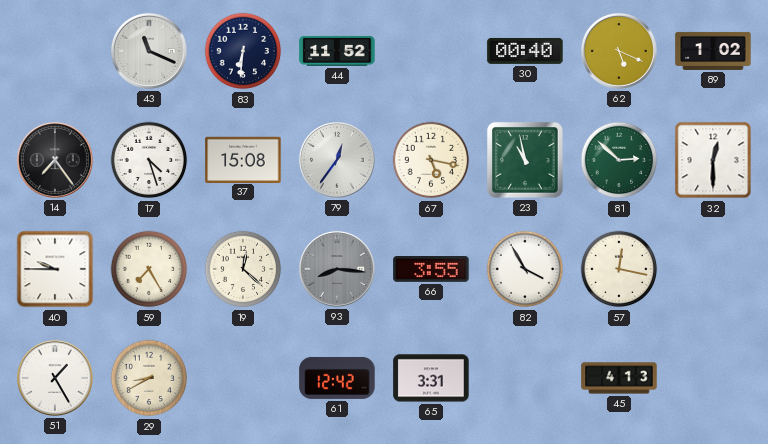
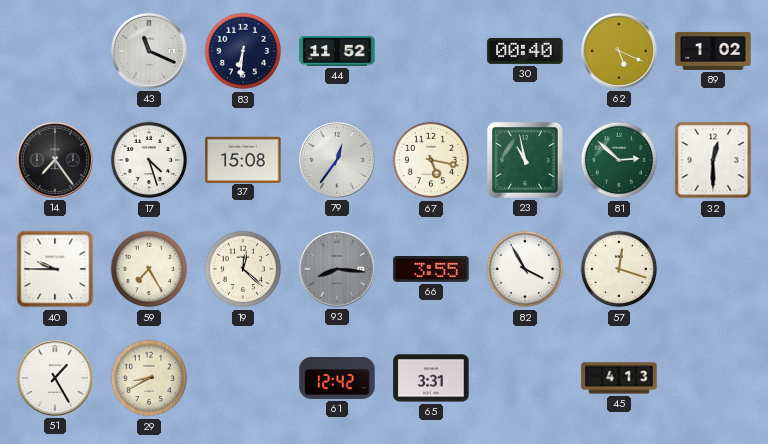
57: 12:17 -> 12:18
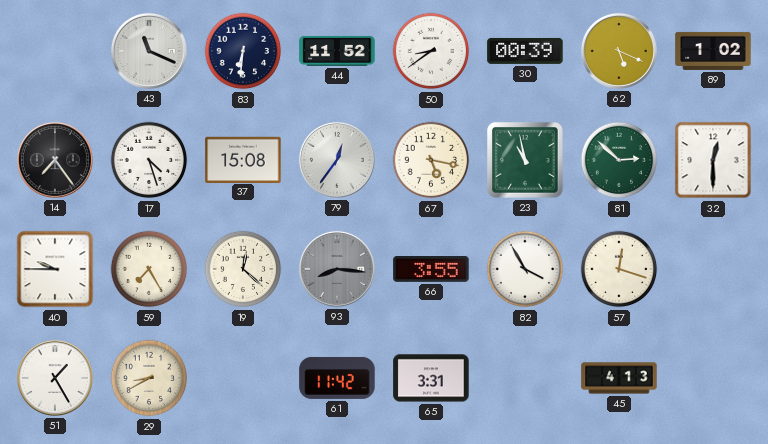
50: none -> 8:39
30: 00:40 -> 00:39
61: 12:42 -> 11:42
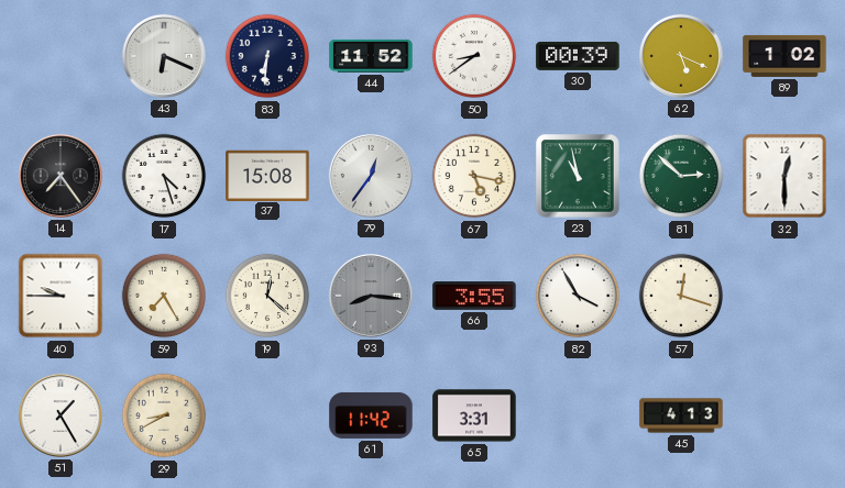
43: 11:19 -> 6:19
